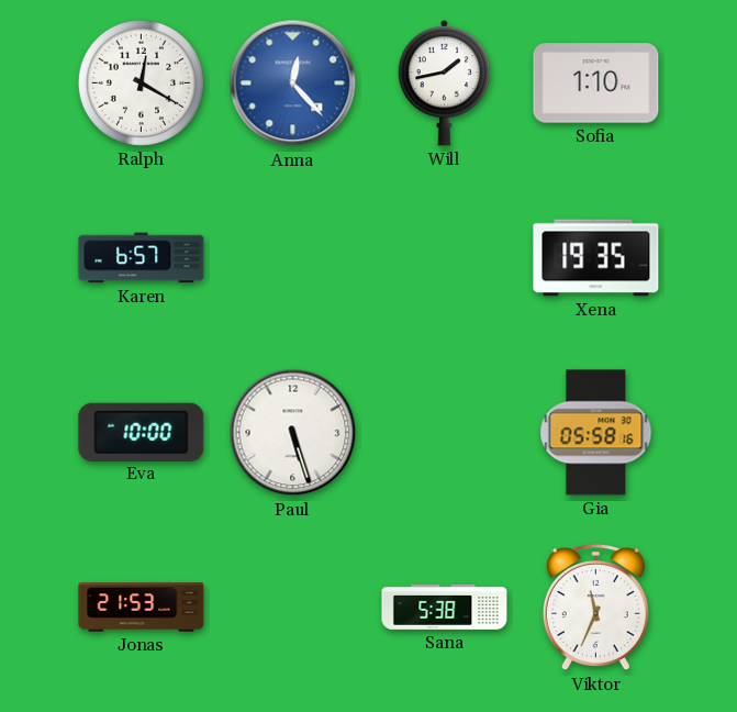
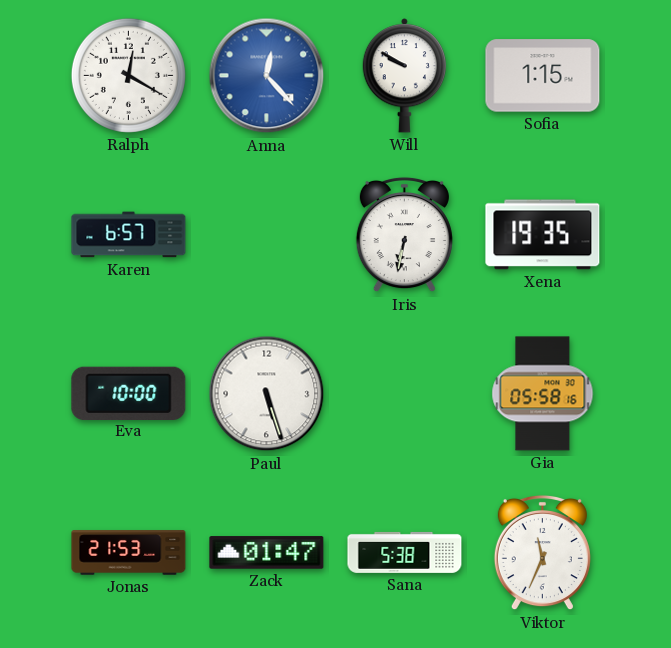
Will: 1:43 -> 9:50
Sofia: 1:10 -> 1:15
Iris: none -> 6:32
Zack: none -> 01:47
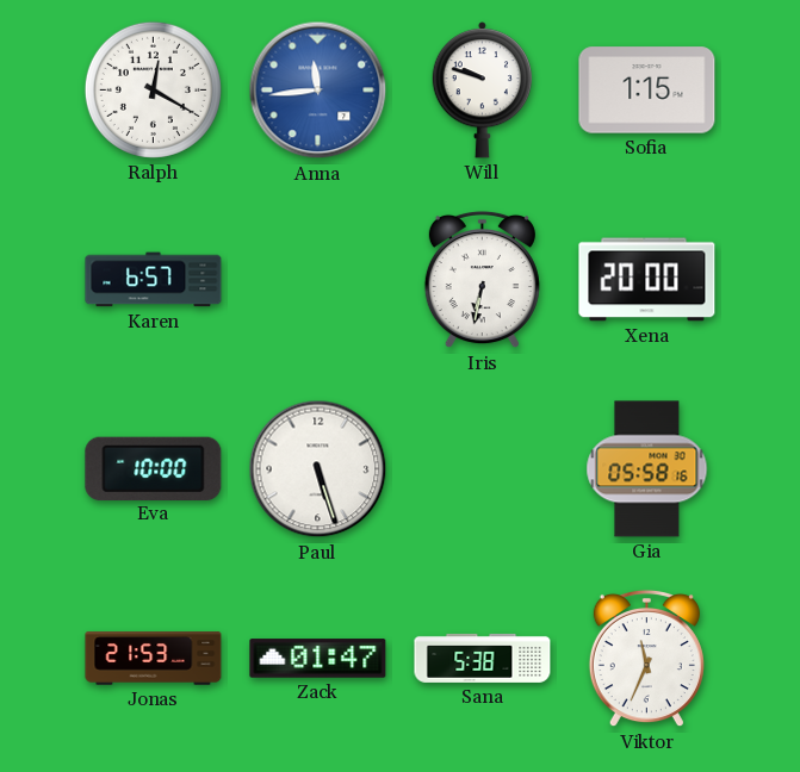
Anna: 12:23 -> 11:44
Will: 9:50 -> 9:48
Xena: 19:35 -> 20:00
